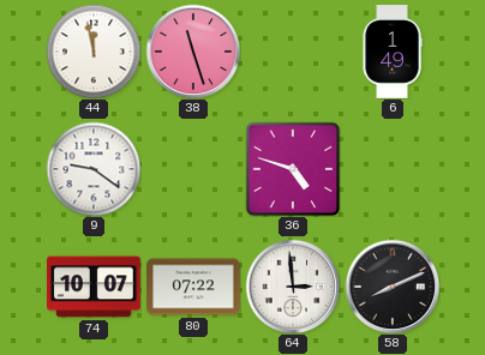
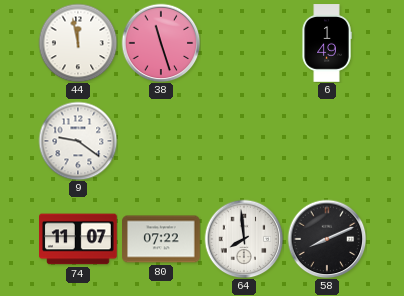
36: 4:48 -> none
74: 10:07 -> 11:07
64: 2:59 -> 7:59
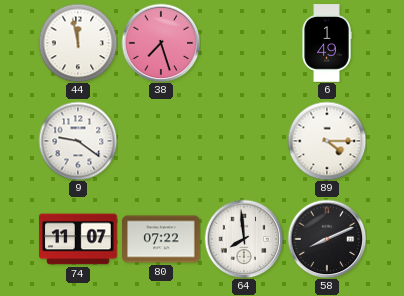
38: 11:27 -> 7:27
89: none -> 4:15
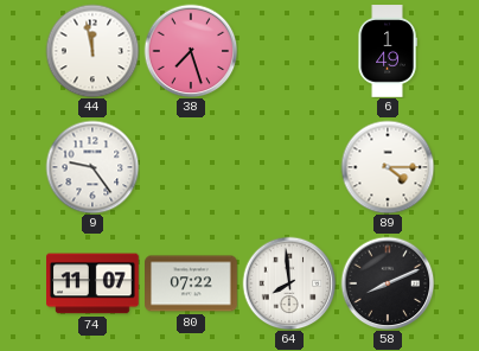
9: 9:21 -> 9:24
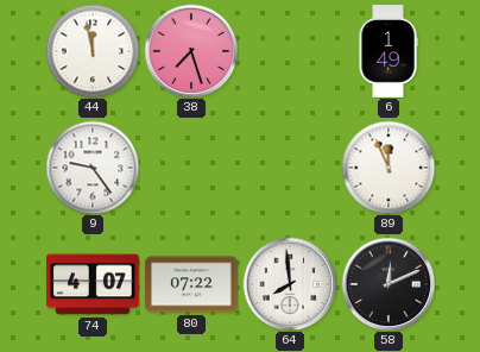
89: 4:15 -> 11:56
74: 11:07 -> 4:07
58: 8:11 -> 12:11
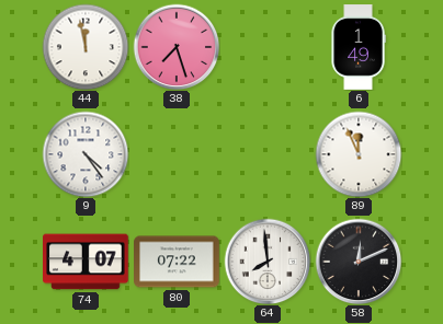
9: 9:24 -> 4:24
